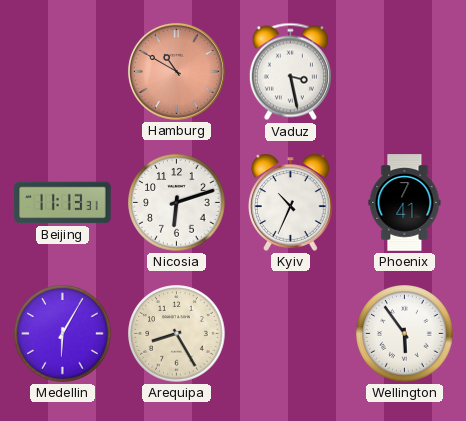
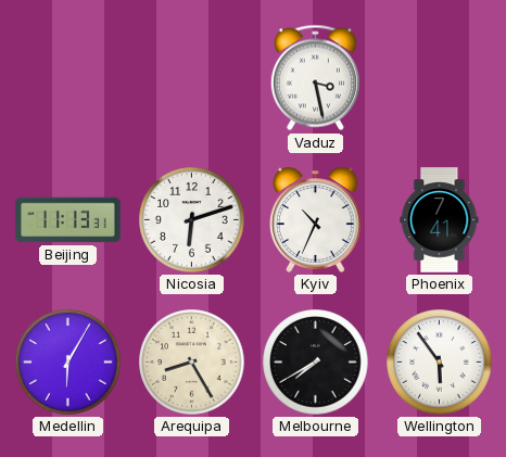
Hamburg: 10:50 -> none
Melbourne: none -> 7:40
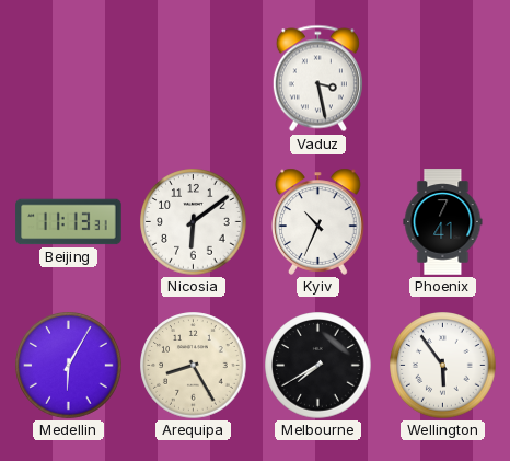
Nicosia: 6:12 -> 6:09
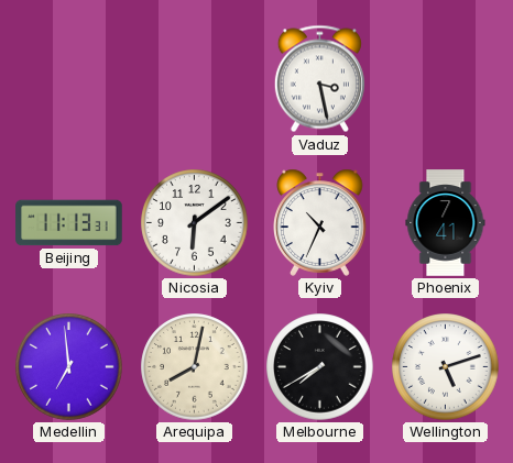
Medellin: 6:05 -> 6:59
Arequipa: 8:25 -> 8:02
Wellington: 5:54 -> 5:12
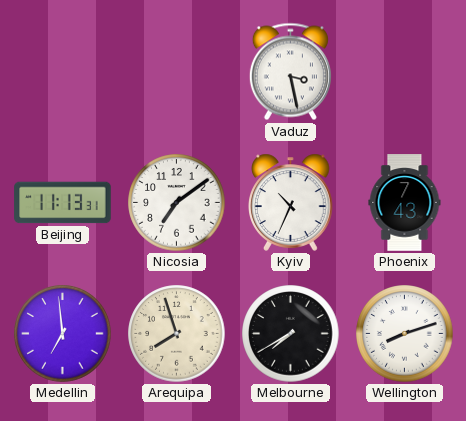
Nicosia: 6:09 -> 7:09
Phoenix: 7:41 -> 7:43
Arequipa: 8:02 -> 7:57
Wellington: 5:12 -> 8:12
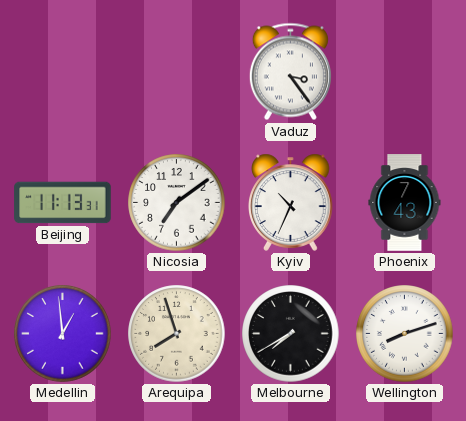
Vaduz: 3:28 -> 3:24
Medellin: 6:59 -> 12:59
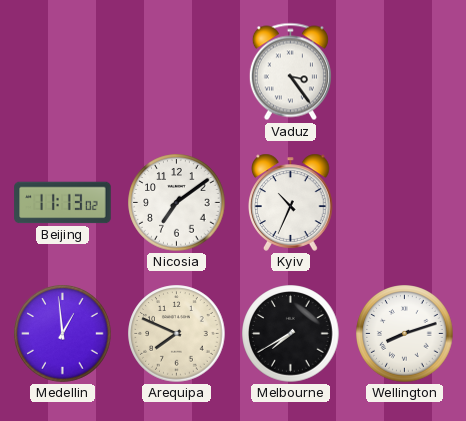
Beijing: 11:13:31 -> 11:13:02
Phoenix: 7:43 -> none
Arequipa: 7:57 -> 7:49
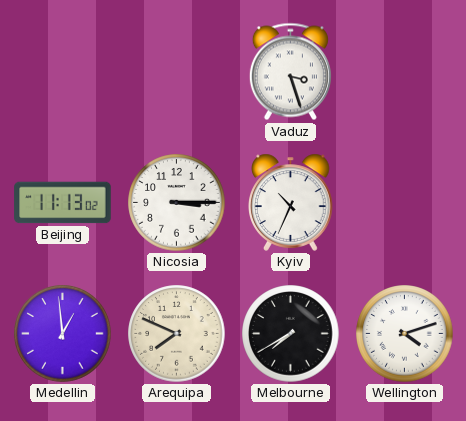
Vaduz: 3:24 -> 3:27
Nicosia: 7:09 -> 3:15
Wellington: 8:12 -> 4:12
